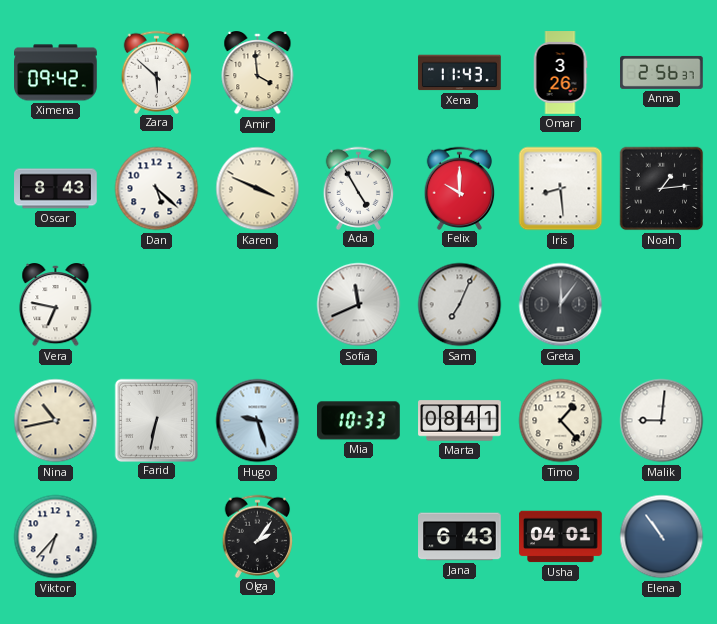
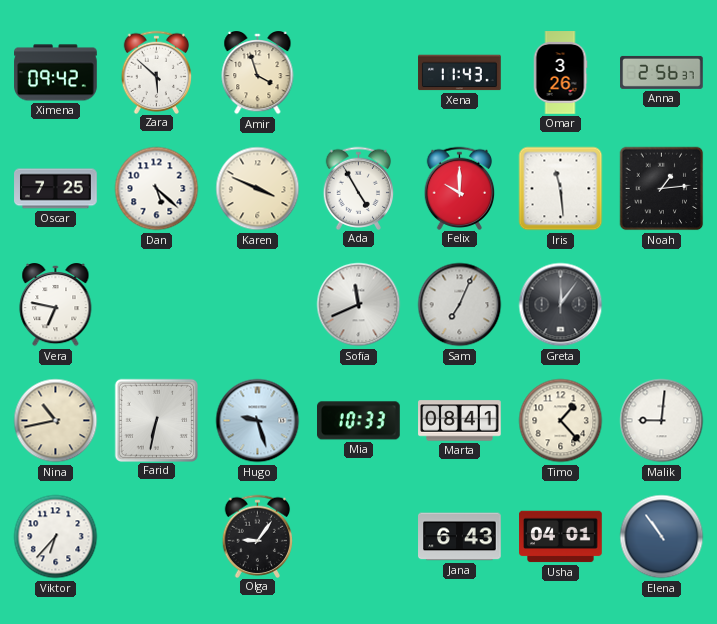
Amir: 3:59 -> 3:57
Oscar: 8:43 -> 7:25
Iris: 8:29 -> 11:29
Olga: 2:06 -> 9:06
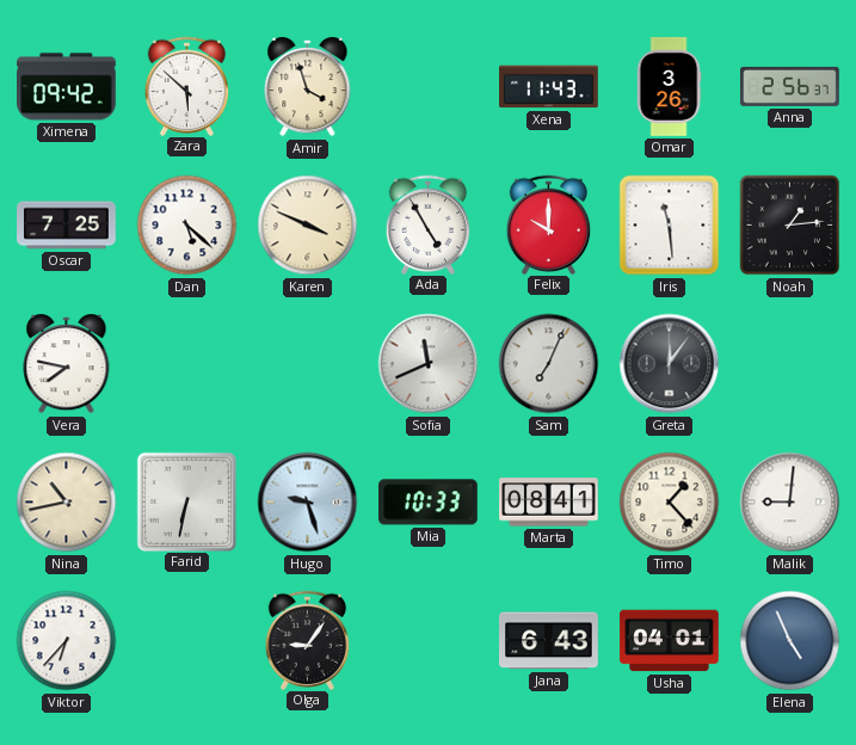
Vera: 6:47 -> 7:47
Elena: 10:54 -> 4:56
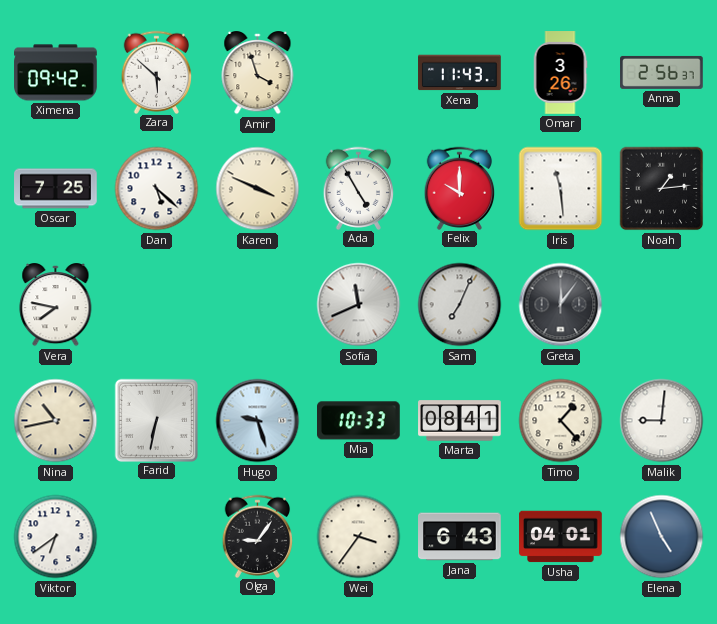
Viktor: 6:37 -> 6:39
Wei: none -> 3:36
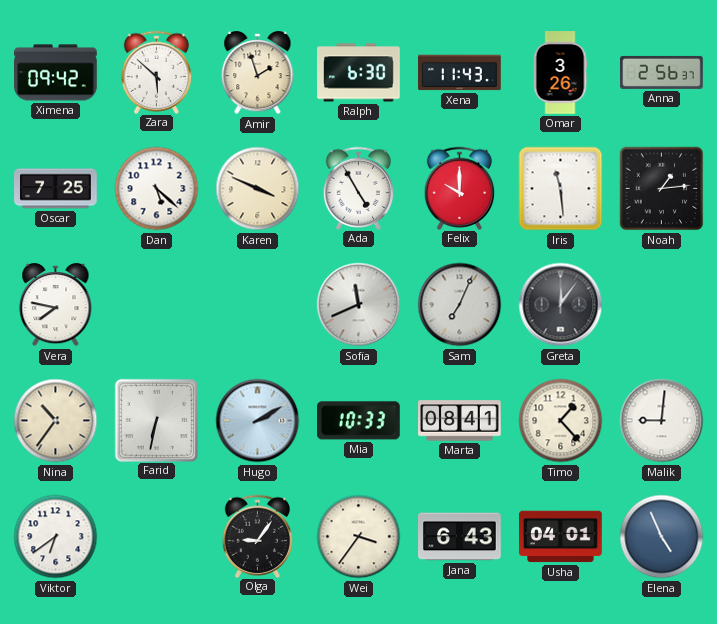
Amir: 3:57 -> 1:57
Ralph: none -> 6:30
Nina: 10:43 -> 10:36
Hugo: 9:27 -> 2:10
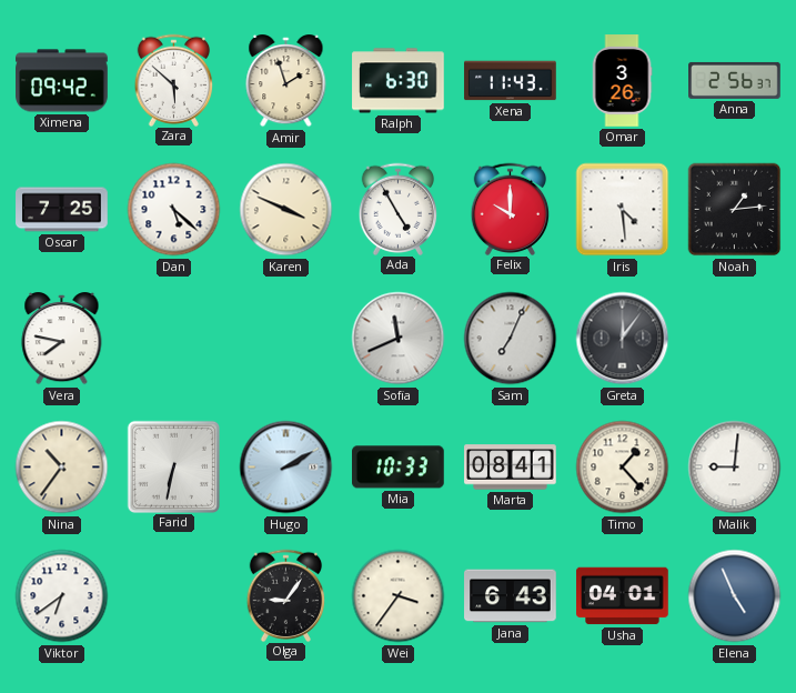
Iris: 11:29 -> 4:29
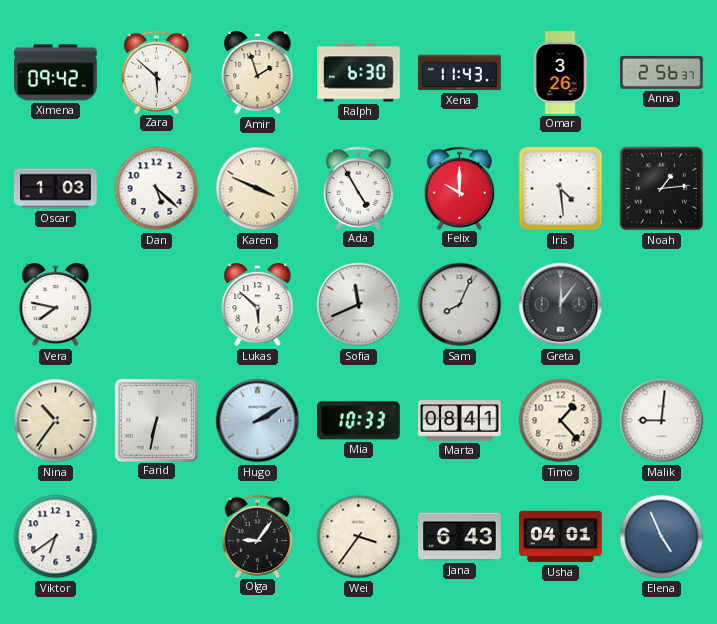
Oscar: 7:25 -> 1:03
Lukas: none -> 5:52
Sam: 7:04 -> 8:04
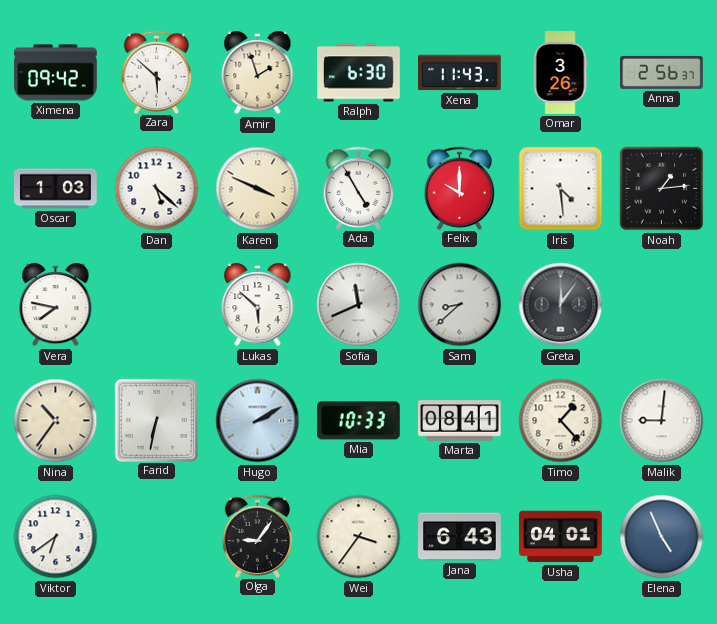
Sam: 8:04 -> 8:38
